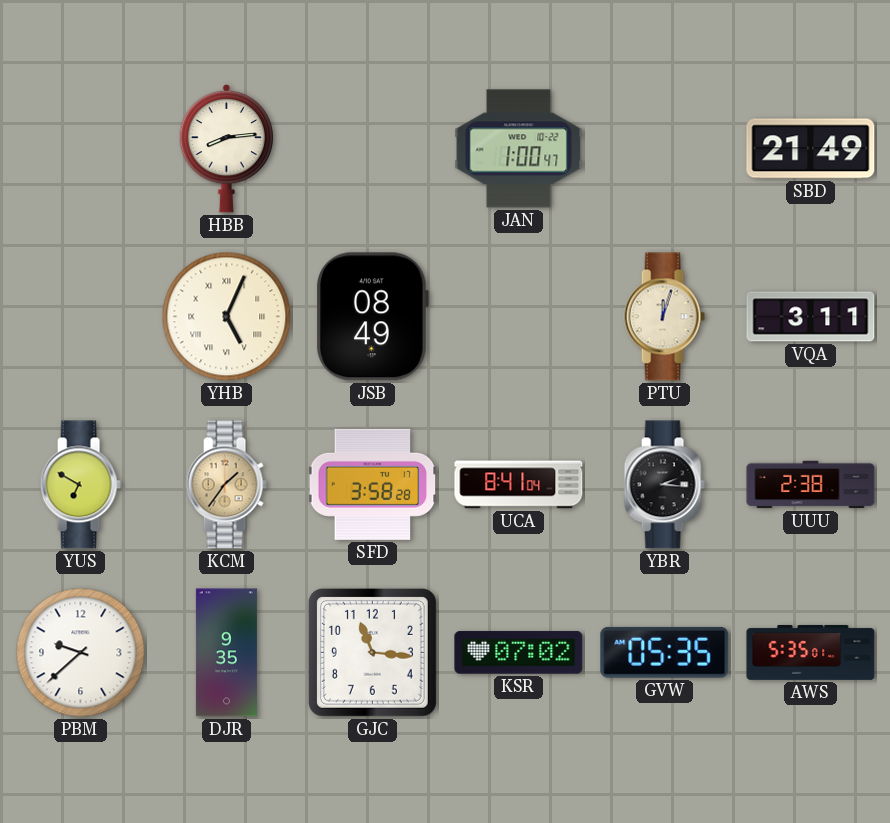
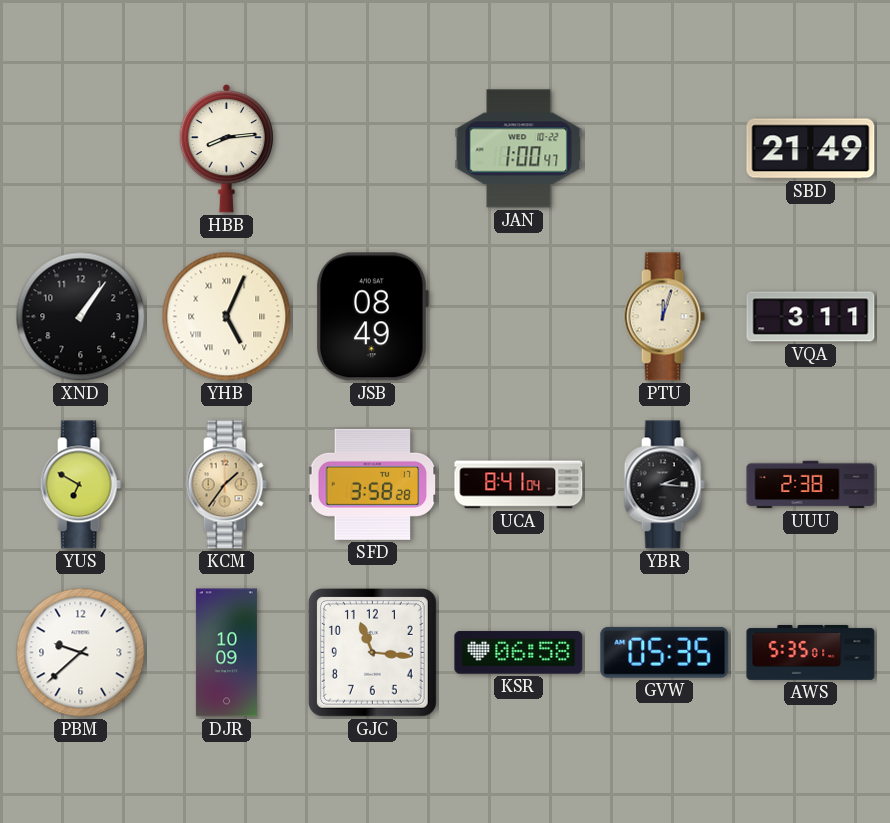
XND: none -> 1:06
DJR: 9:35 -> 10:09
KSR: 07:02 -> 06:58
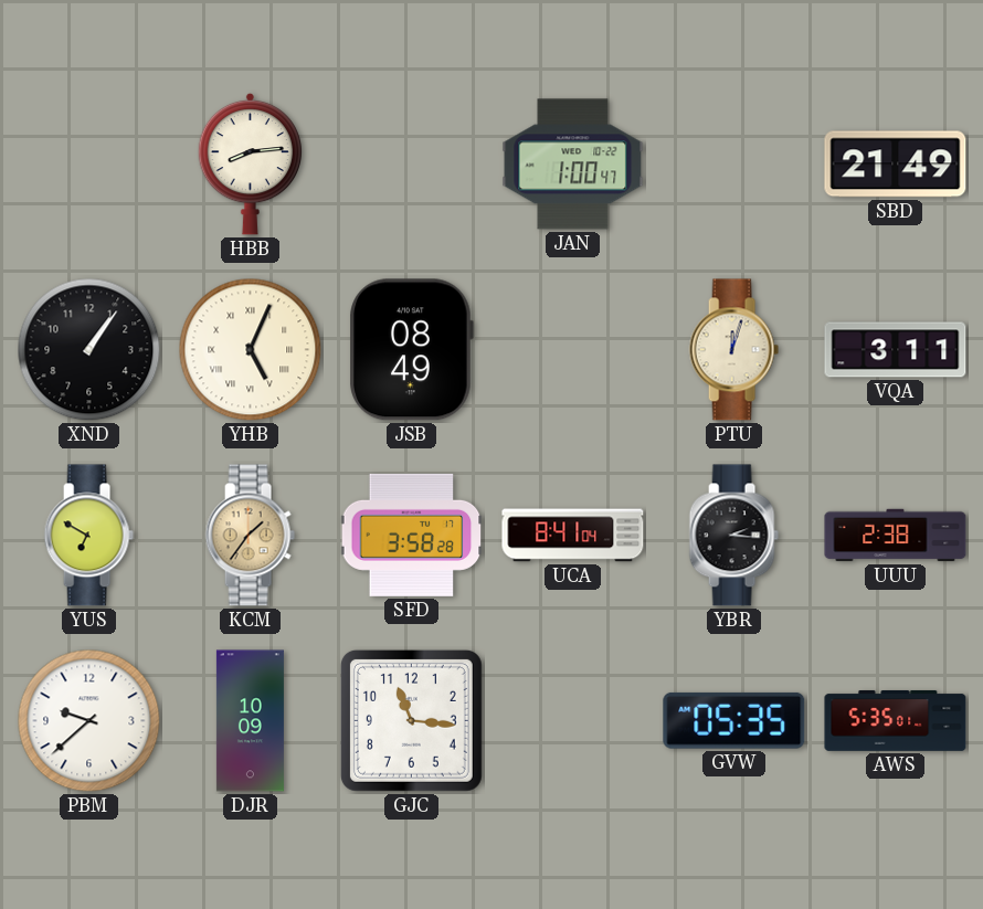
KSR: 06:58 -> none
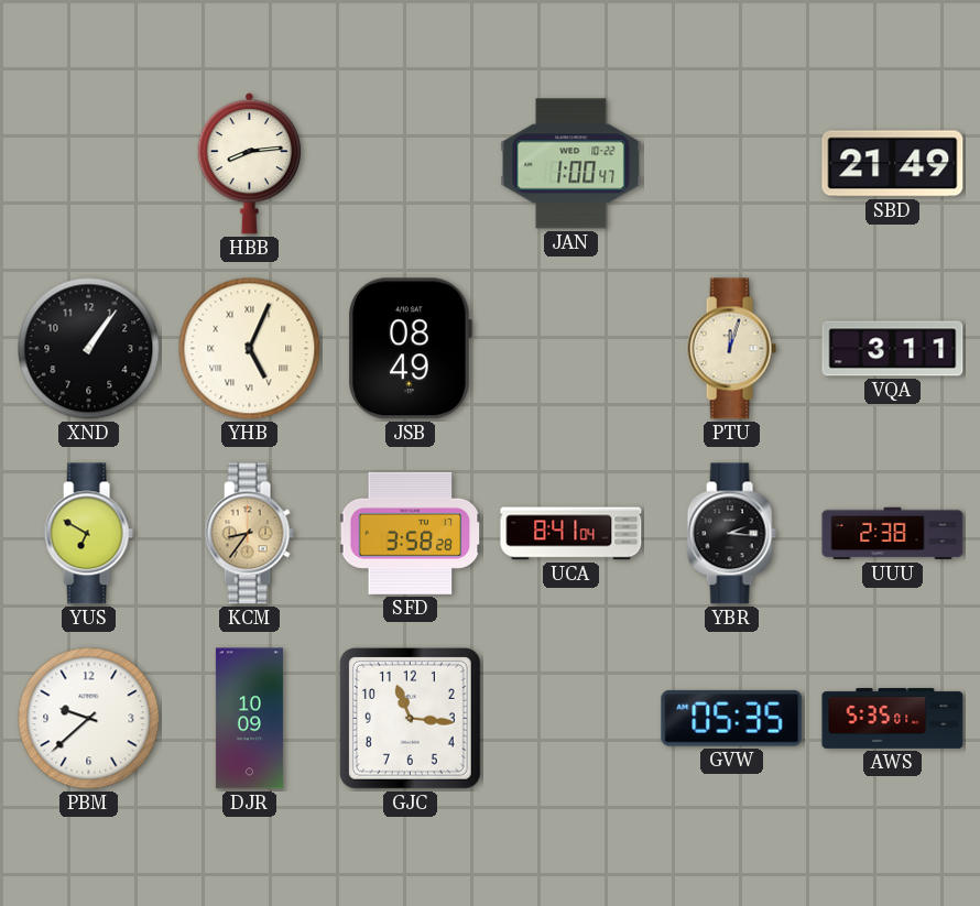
KCM: 1:36 -> 8:36
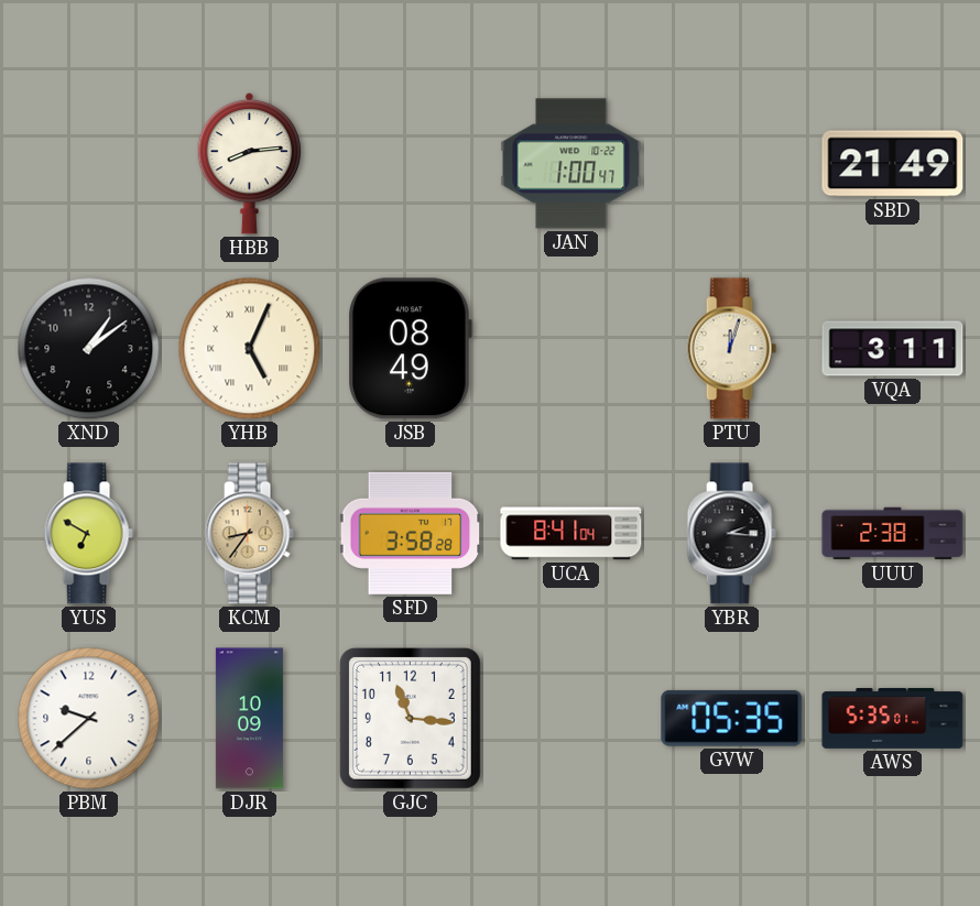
XND: 1:06 -> 1:09
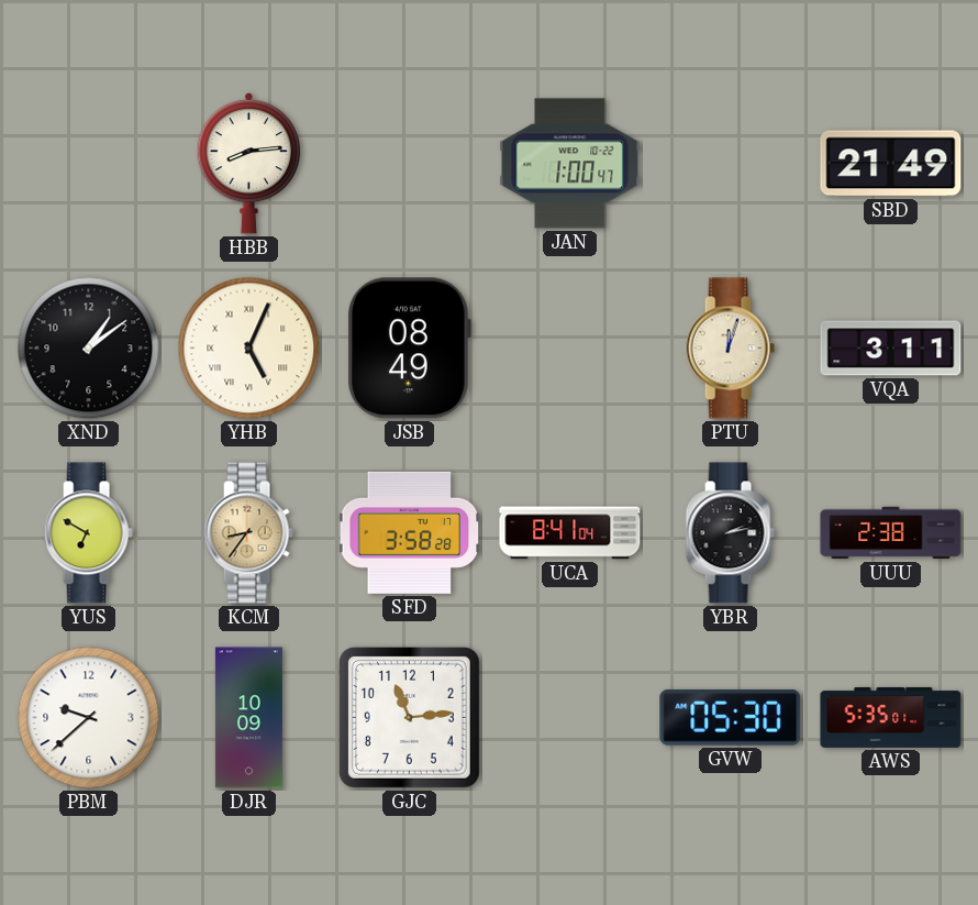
YBR: 2:16 -> 2:13
GJC: 11:16 -> 11:14
GVW: 05:35 -> 05:30
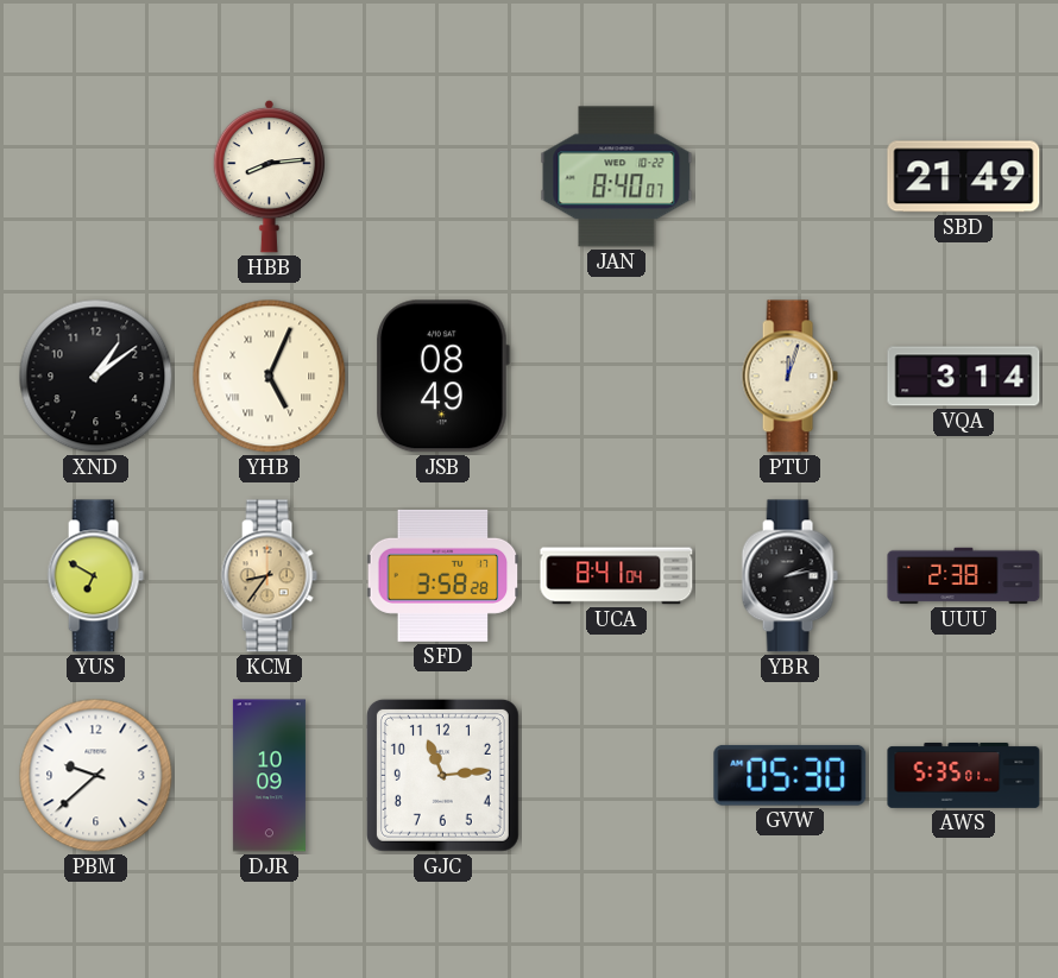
JAN: 1:00 -> 8:40
VQA: 3:11 -> 3:14
